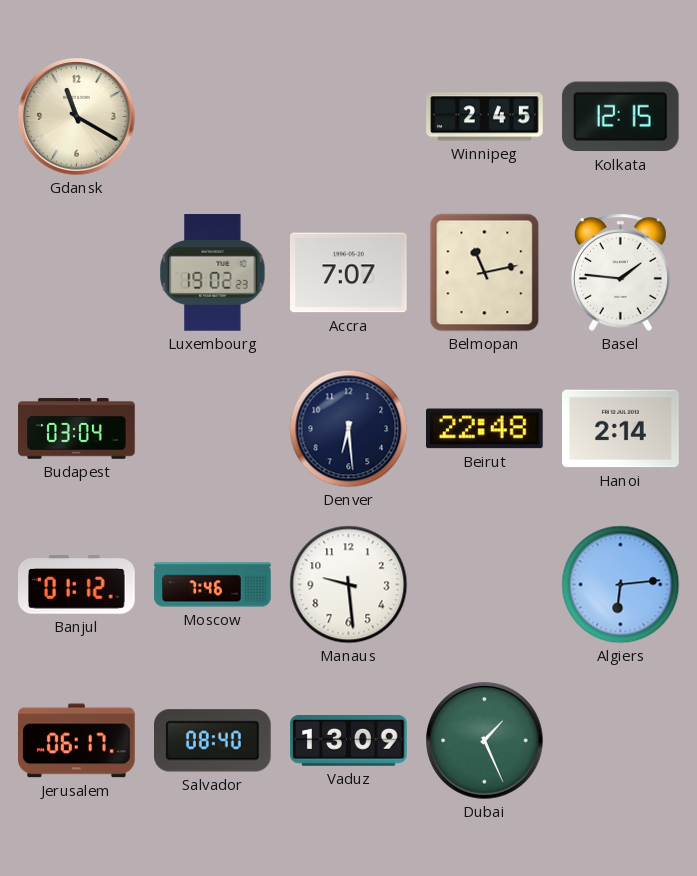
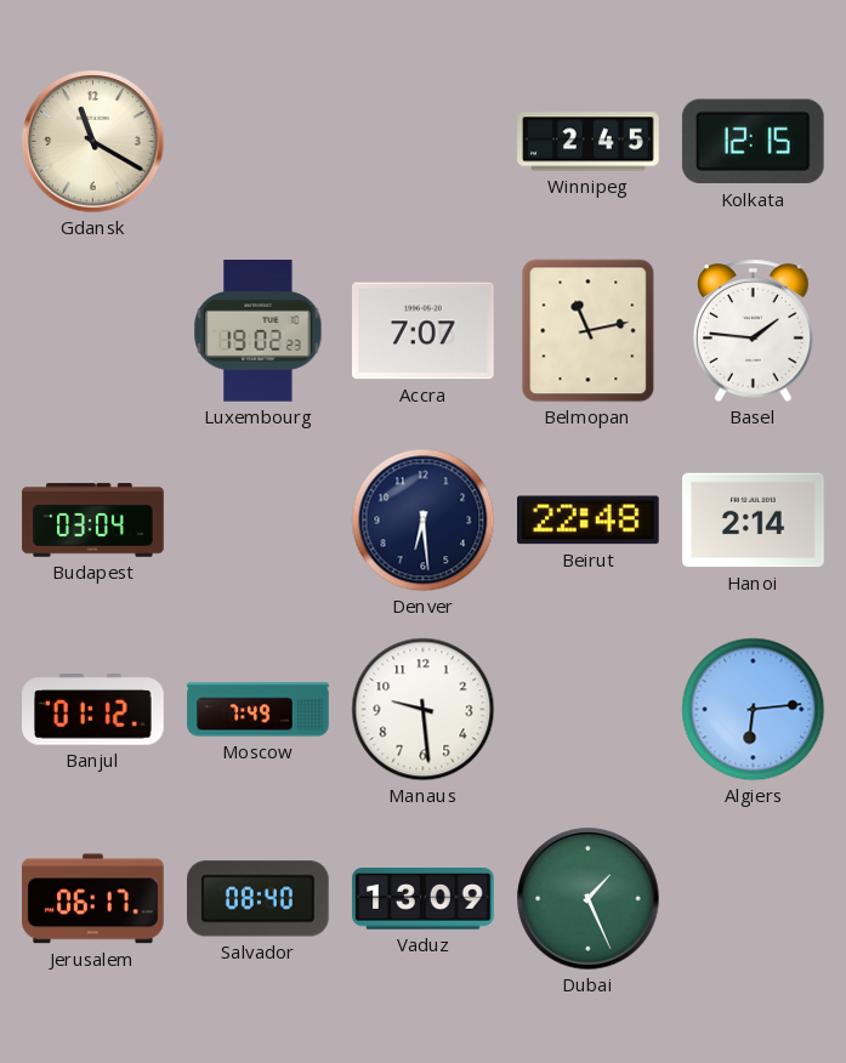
Moscow: 7:46 -> 7:49
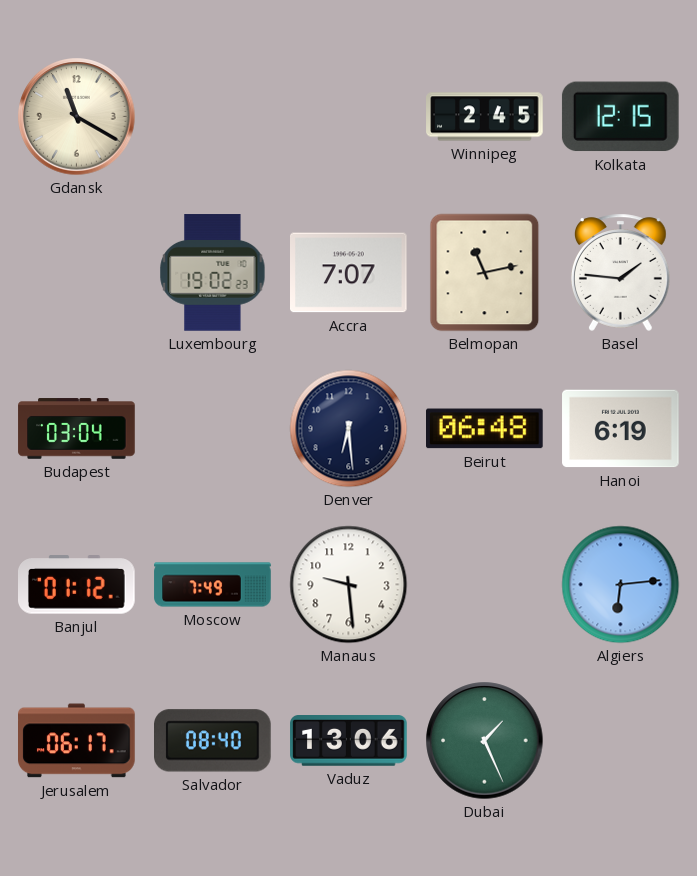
Beirut: 22:48 -> 06:48
Hanoi: 2:14 -> 6:19
Vaduz: 13:09 -> 13:06
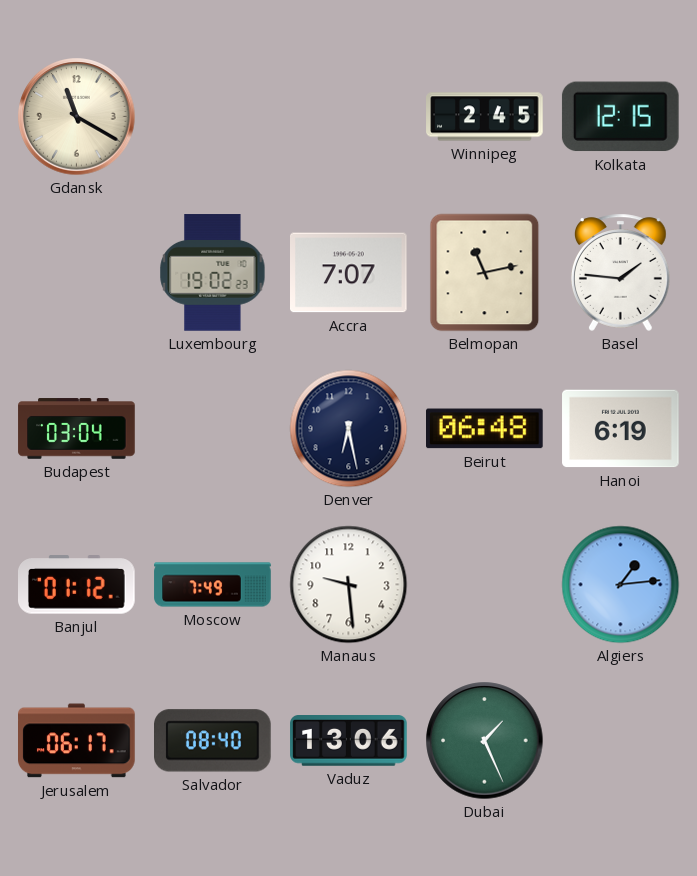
Denver: 6:29 -> 6:28
Algiers: 6:14 -> 1:14
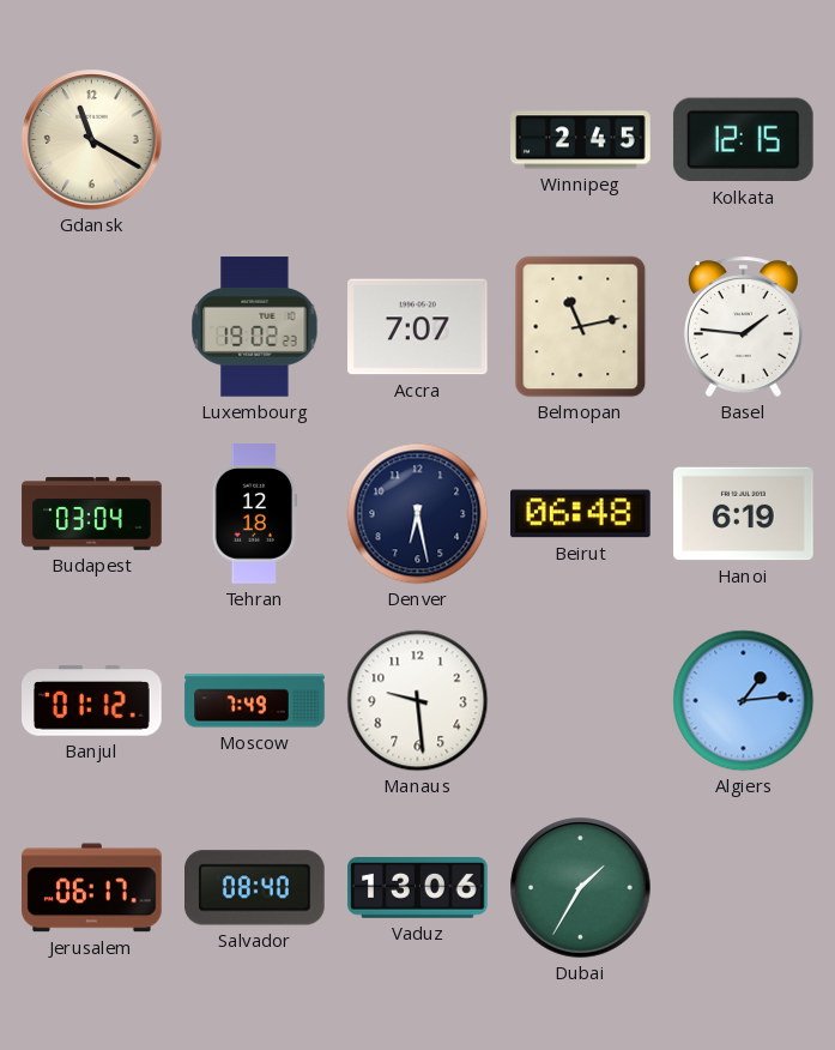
Tehran: none -> 12:18
Dubai: 1:26 -> 1:35
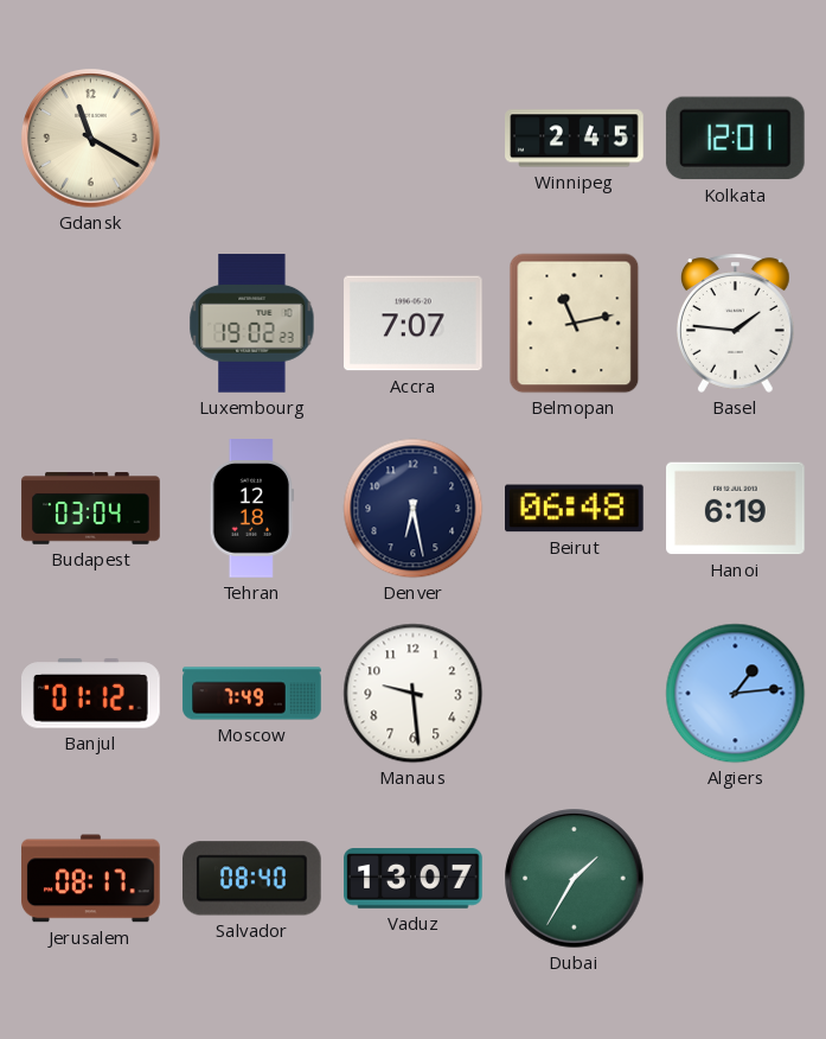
Kolkata: 12:15 -> 12:01
Jerusalem: 06:17 -> 08:17
Vaduz: 13:06 -> 13:07
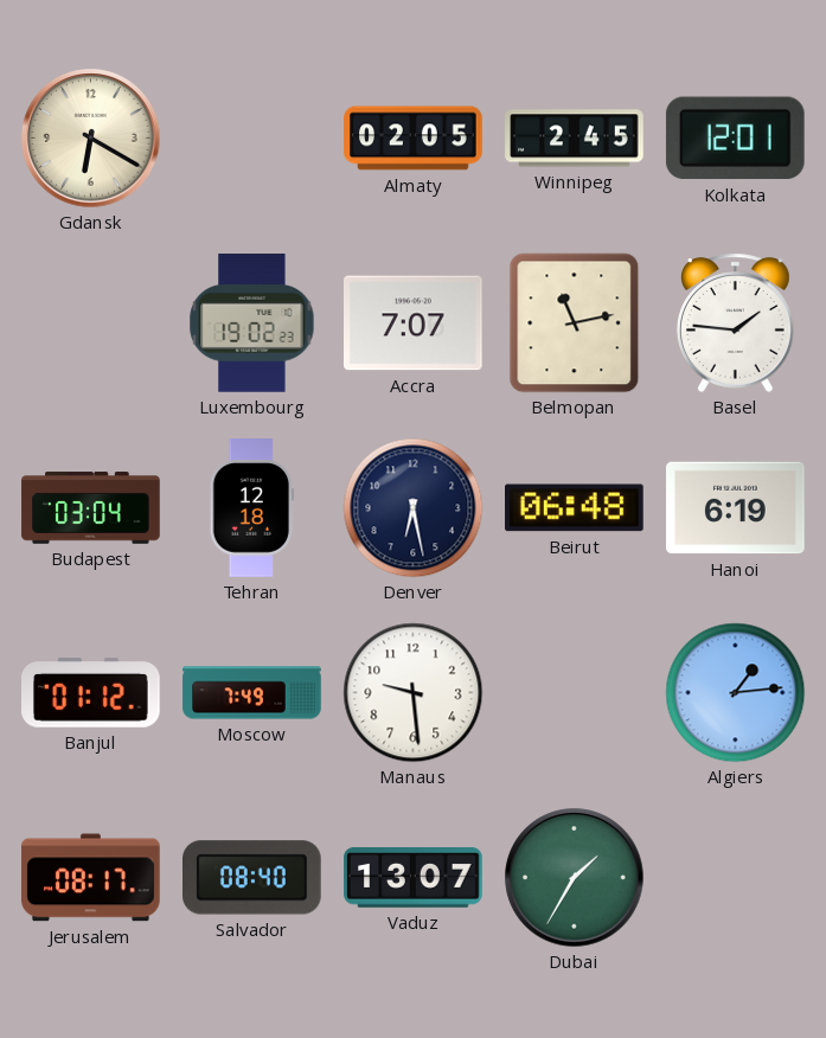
Gdansk: 11:20 -> 6:20
Almaty: none -> 02:05
